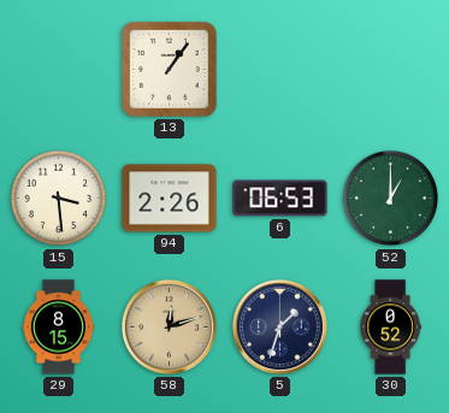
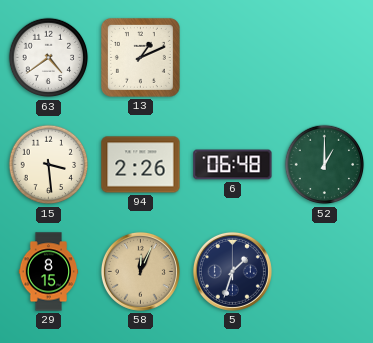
63: none -> 4:39
13: 1:06 -> 1:11
6: 06:53 -> 06:48
58: 12:12 -> 12:04
30: 0:52 -> none
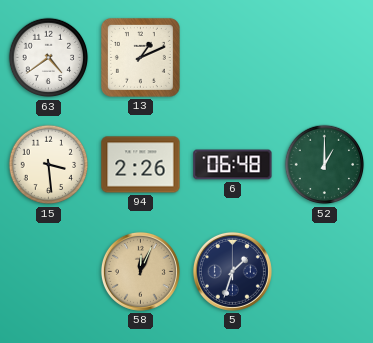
29: 8:15 -> none
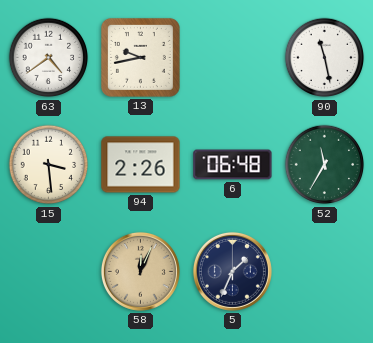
13: 1:11 -> 9:43
90: none -> 11:28
52: 1:00 -> 11:35
5: 1:33 -> 1:34
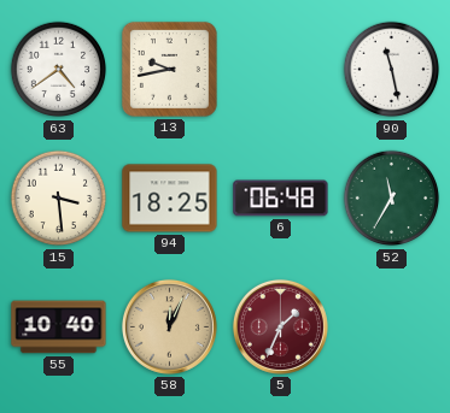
94: 2:26 -> 18:25
55: none -> 10:40
5 dial: navy -> burgundy
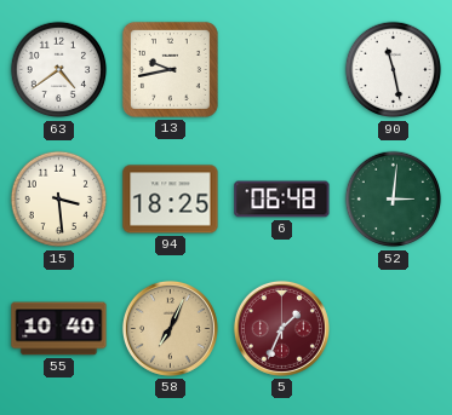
52: 11:35 -> 3:01
58: 12:04 -> 7:04
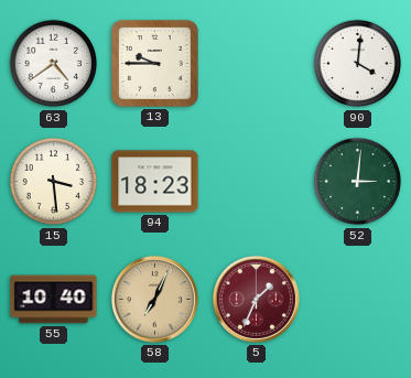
13: 9:43 -> 9:45
90: 11:28 -> 4:01
94: 18:25 -> 18:23
6: 06:48 -> none
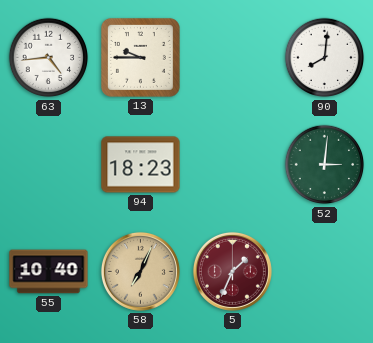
63: 4:39 -> 4:44
90: 4:01 -> 8:01
15: 3:29 -> none
